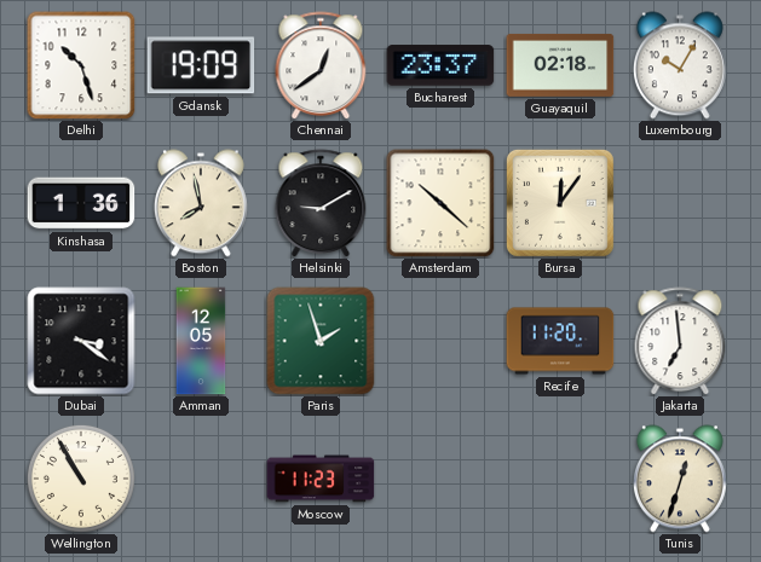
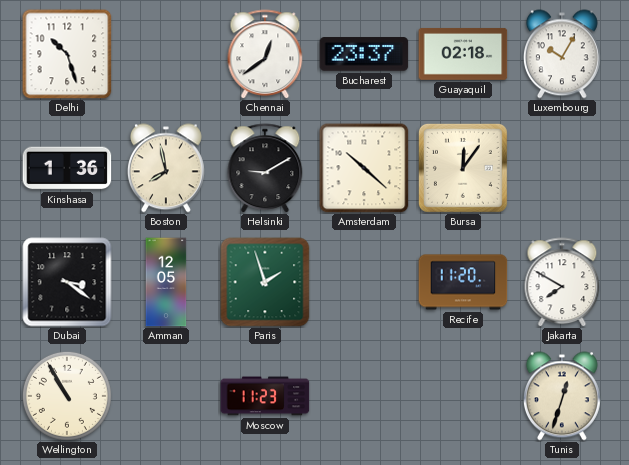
Gdansk: 19:09 -> none
Jakarta: 6:59 -> 7:50
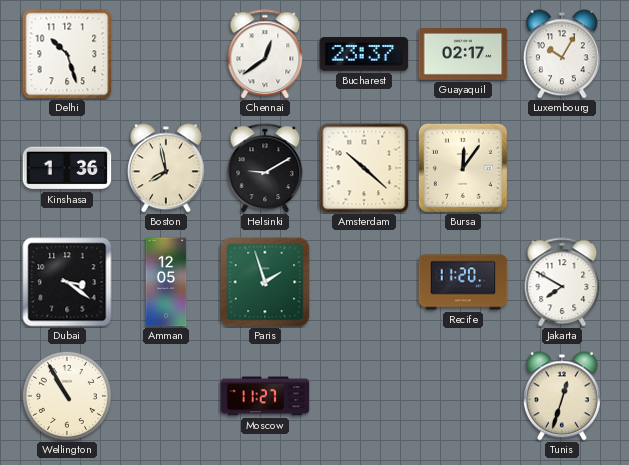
Guayaquil: 02:18 -> 02:17
Moscow: 11:23 -> 11:27
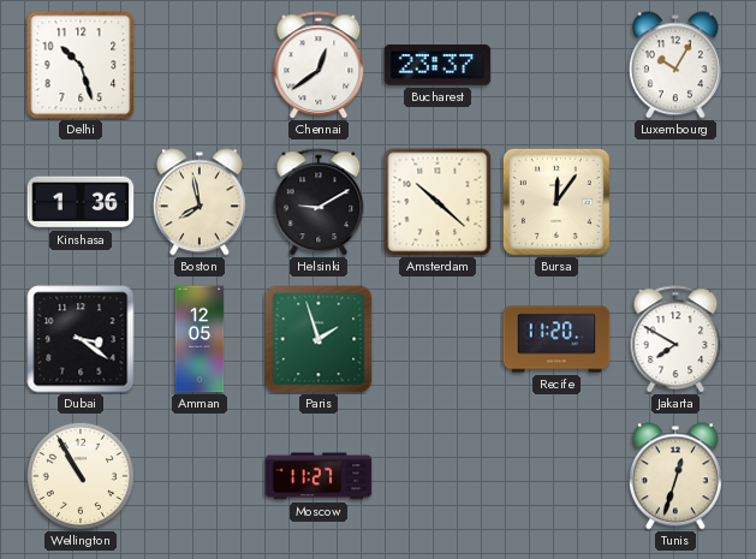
Guayaquil: 02:17 -> none
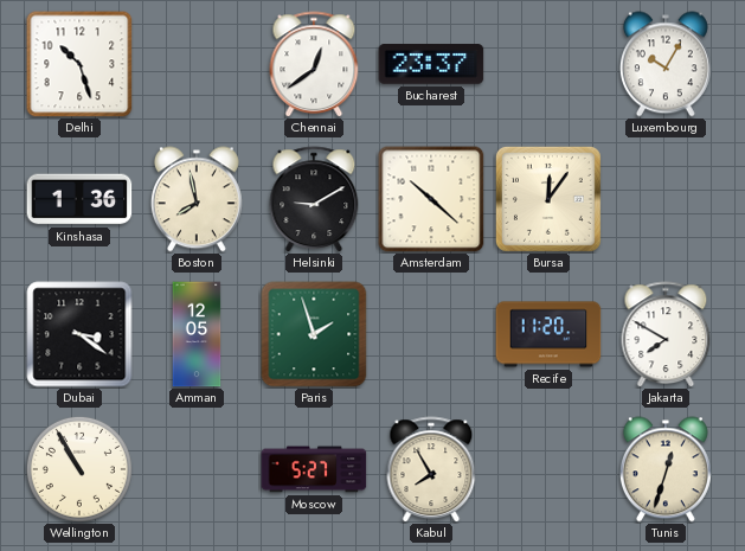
Moscow: 11:27 -> 5:27
Kabul: none -> 7:55
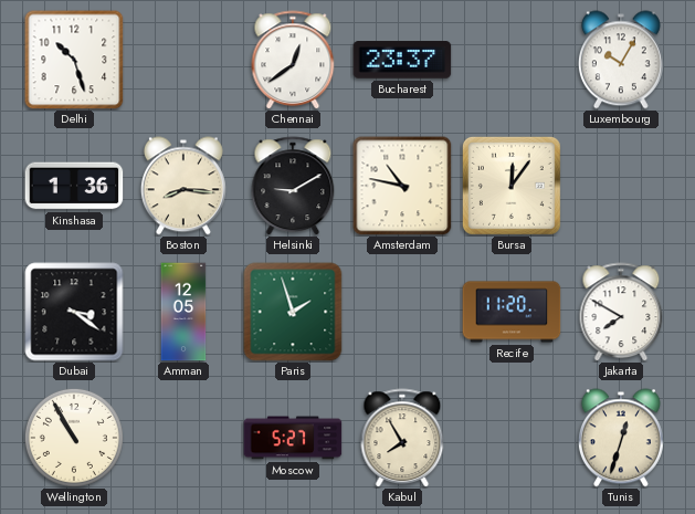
Boston: 7:58 -> 8:16
Amsterdam: 10:22 -> 10:47
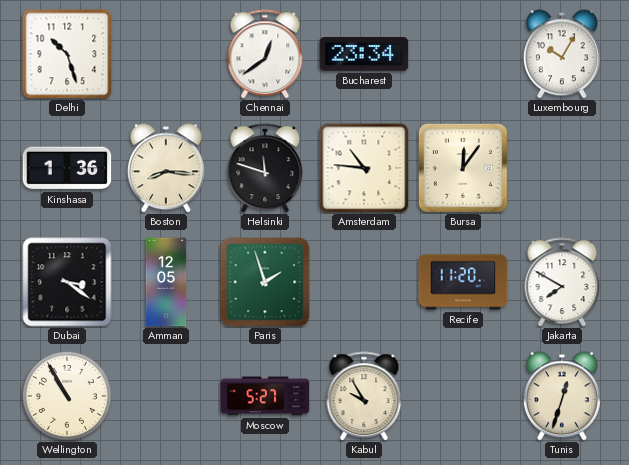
Bucharest: 23:37 -> 23:34
Helsinki: 9:10 -> 11:48
Amsterdam: 10:47 -> 10:46
Kabul: 7:55 -> 9:55
